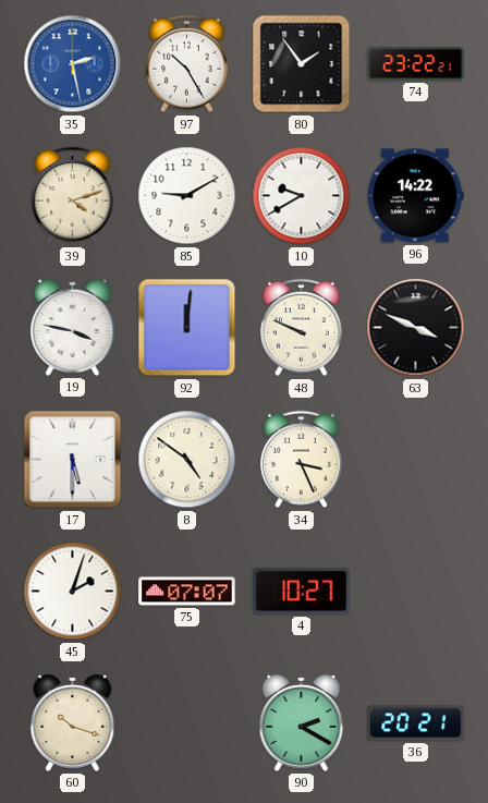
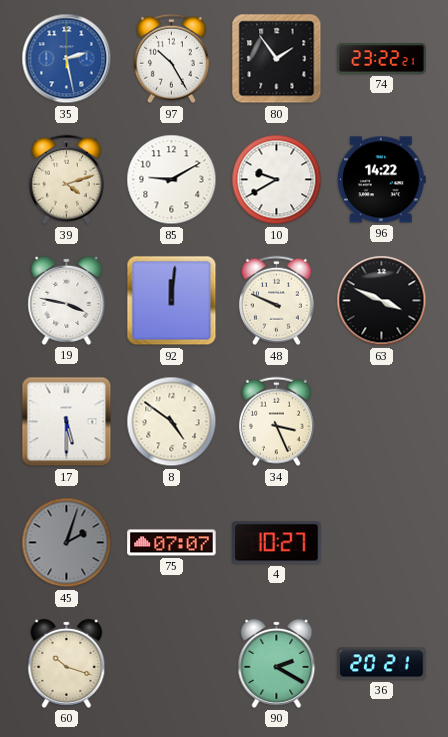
45 dial: white -> grey
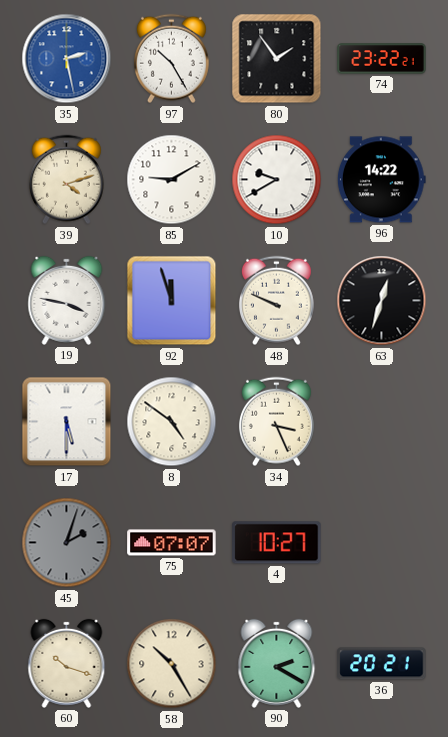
92: 12:01 -> 11:57
63: 3:49 -> 12:33
58: none -> 10:25
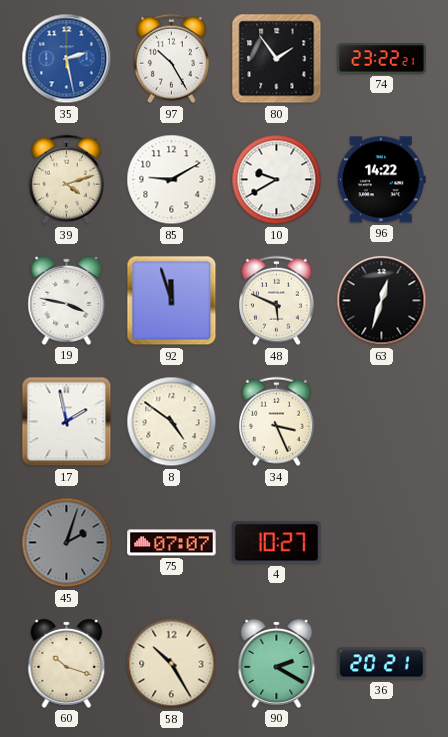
48: 9:49 -> 5:49
17: 5:30 -> 1:58
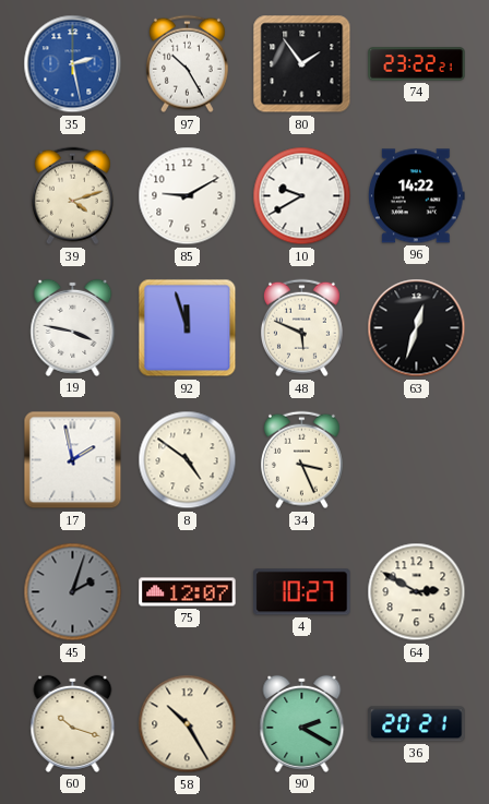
75: 07:07 -> 12:07
64: none -> 2:50
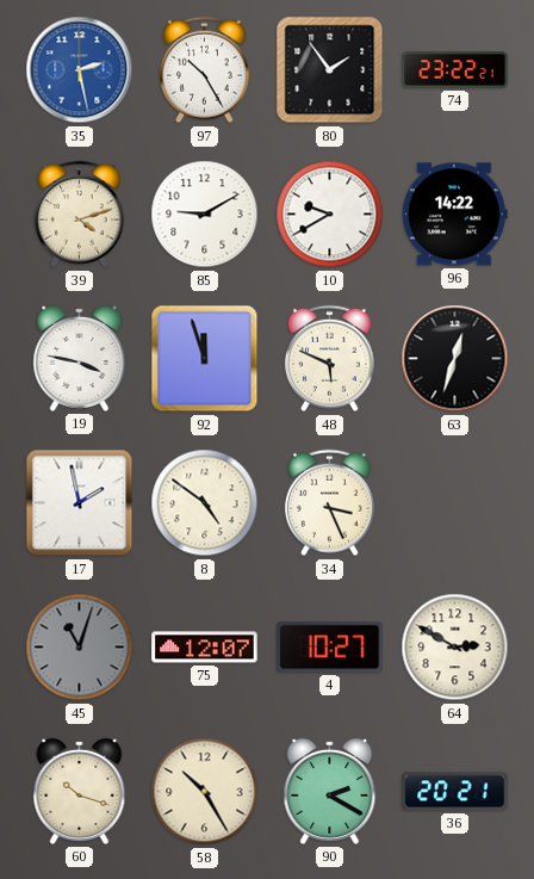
45: 2:03 -> 11:03
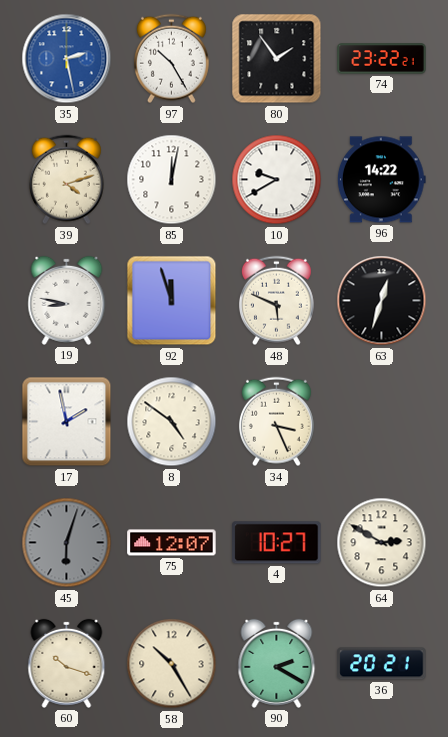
85: 9:10 -> 12:02
19: 3:47 -> 8:47
45: 11:03 -> 6:03
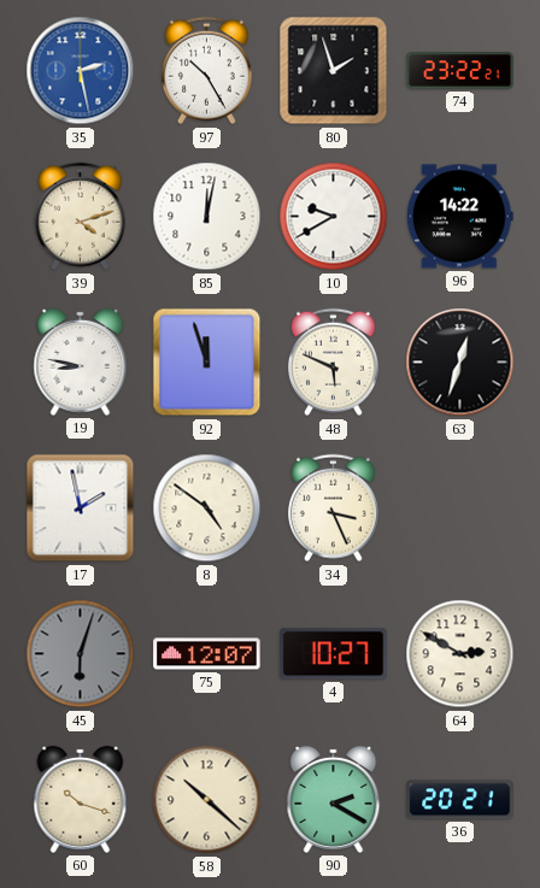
80: 1:54 -> 1:57
58: 10:25 -> 10:22
